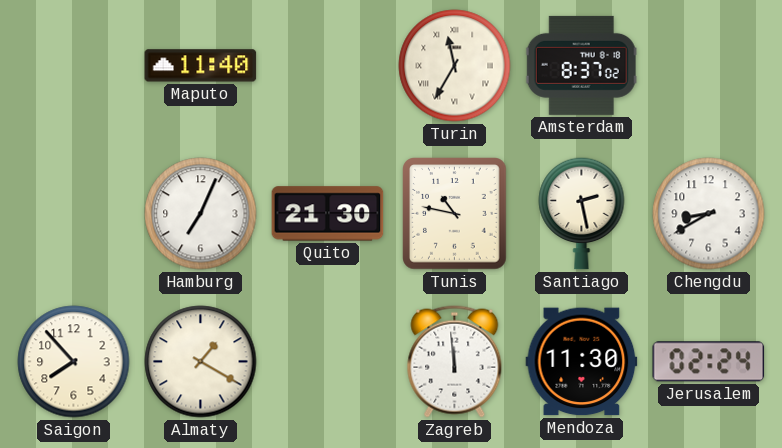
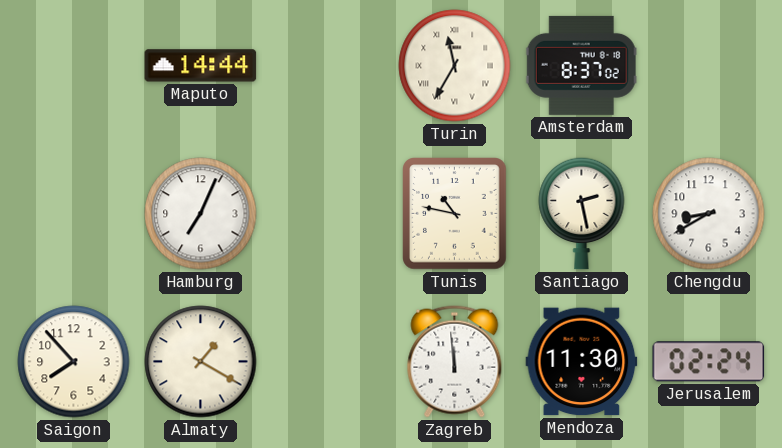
Maputo: 11:40 -> 14:44
Quito: 21:30 -> none
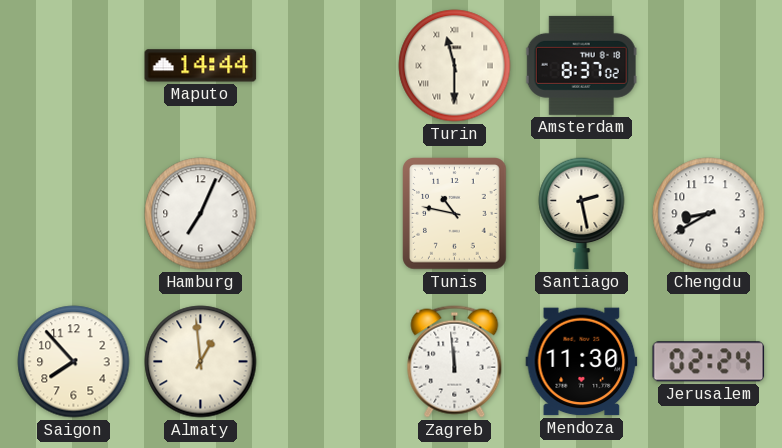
Turin: 11:35 -> 11:30
Almaty: 1:20 -> 12:59
